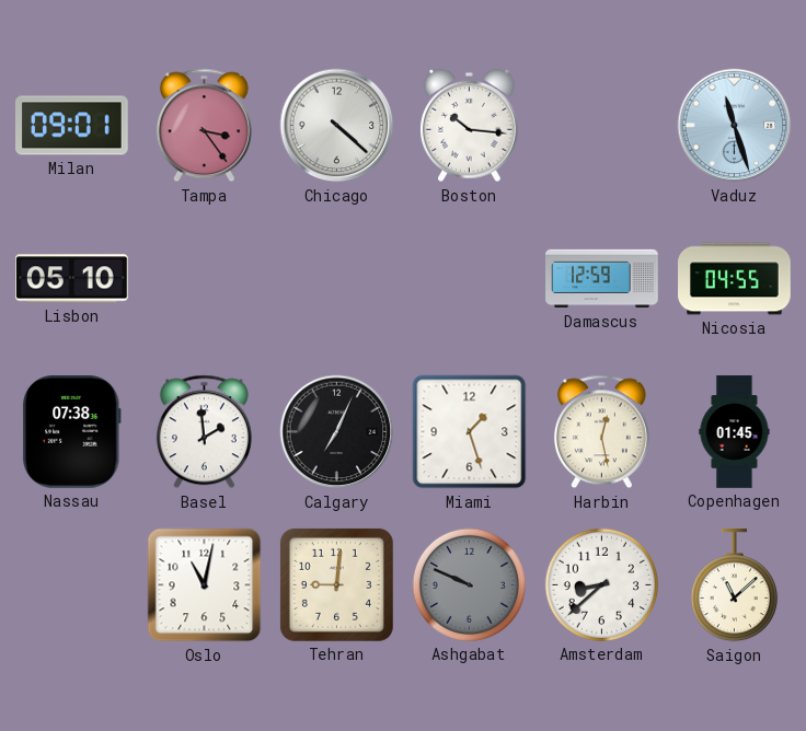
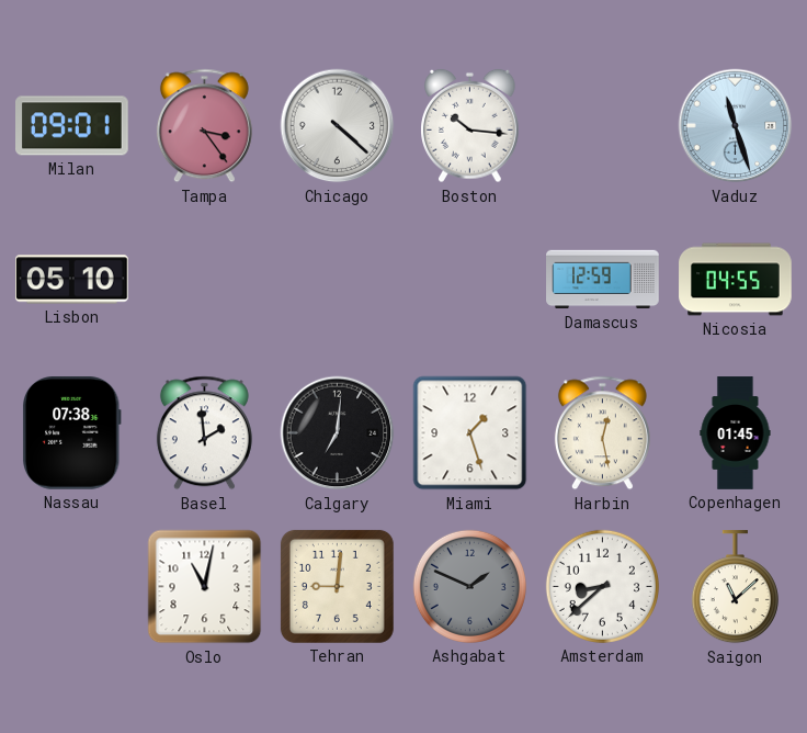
Calgary: 7:04 -> 7:01
Ashgabat: 9:49 -> 1:49
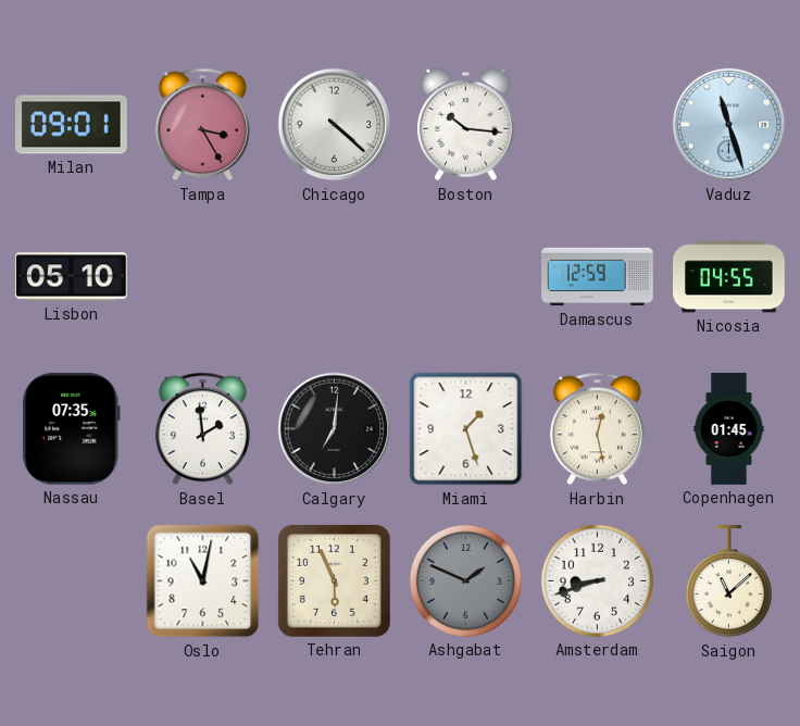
Tampa: 3:24 -> 3:25
Nassau: 07:38 -> 07:35
Tehran: 9:01 -> 5:56
Amsterdam: 8:38 -> 8:42
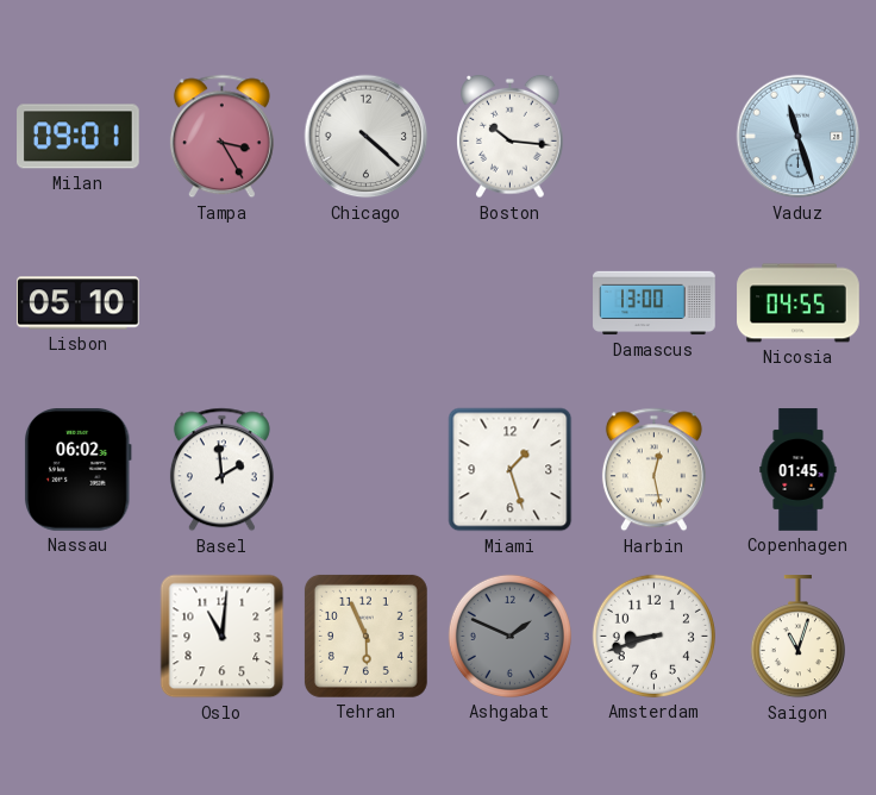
Damascus: 12:59 -> 13:00
Nassau: 07:35 -> 06:02
Calgary: 7:01 -> none
Oslo: 11:02 -> 11:01
Saigon: 11:08 -> 11:03
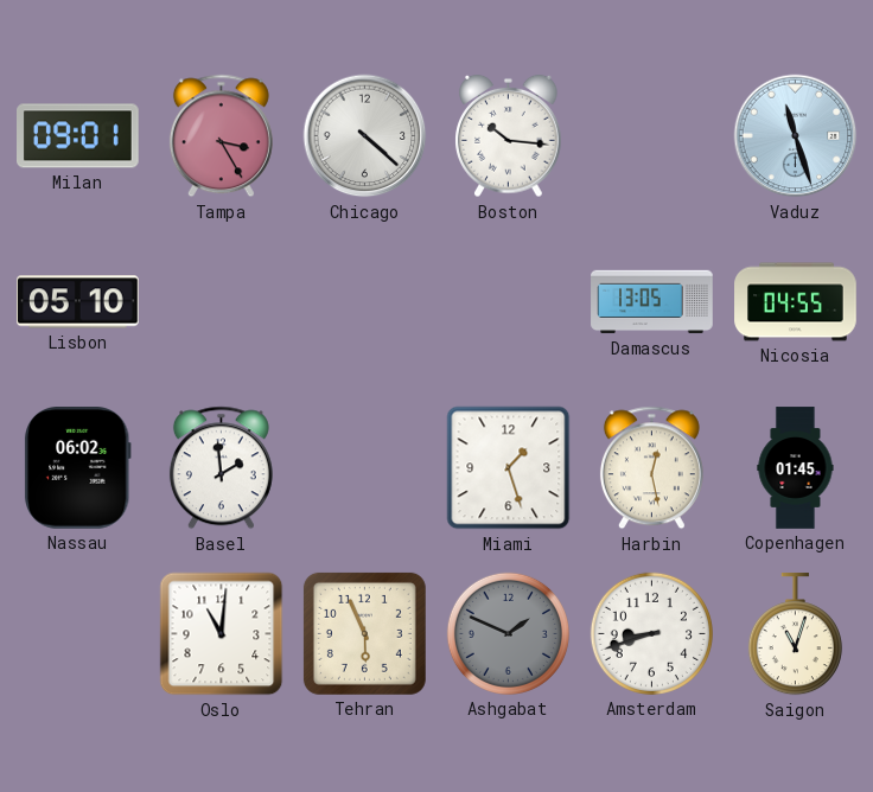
Damascus: 13:00 -> 13:05
